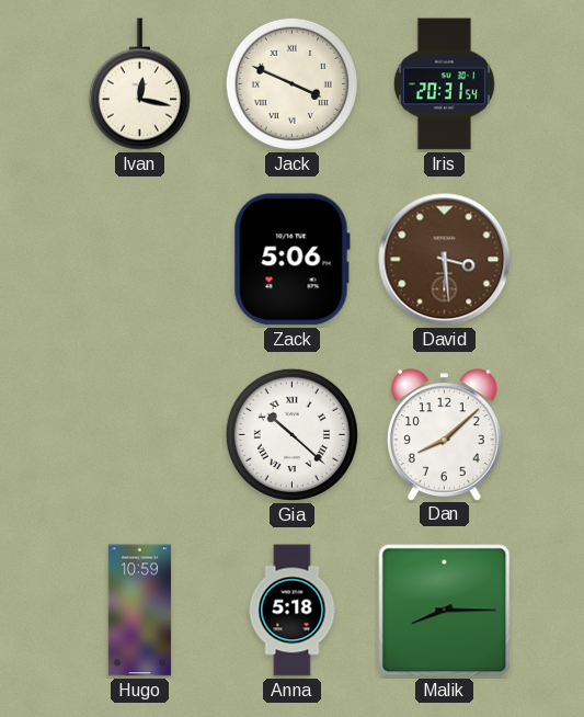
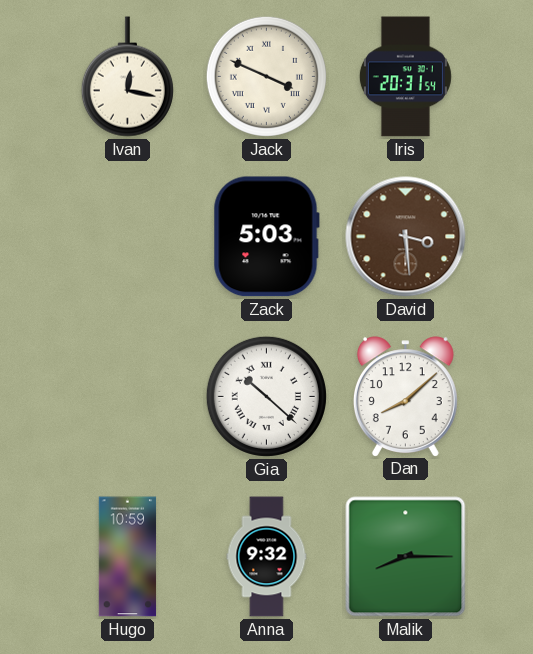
Zack: 5:06 -> 5:03
Anna: 5:18 -> 9:32
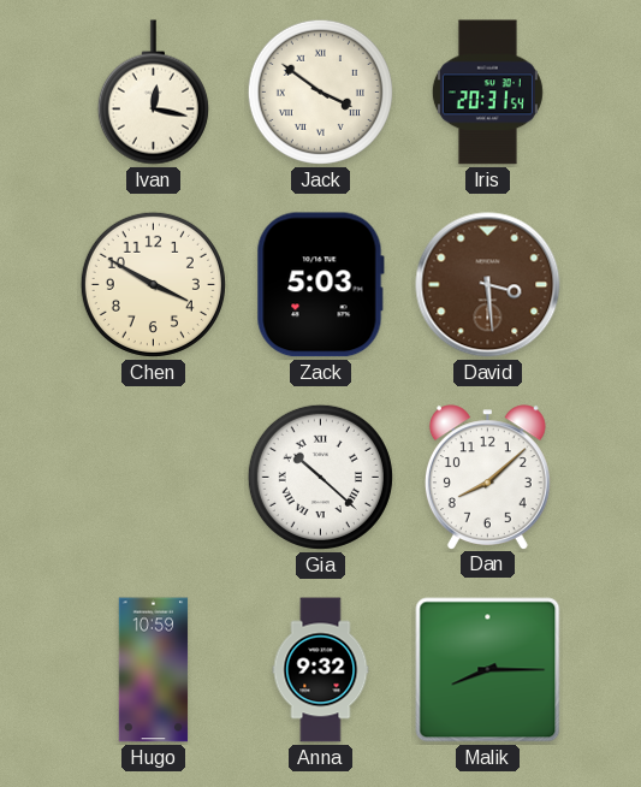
Jack: 3:49 -> 3:51
Chen: none -> 3:50
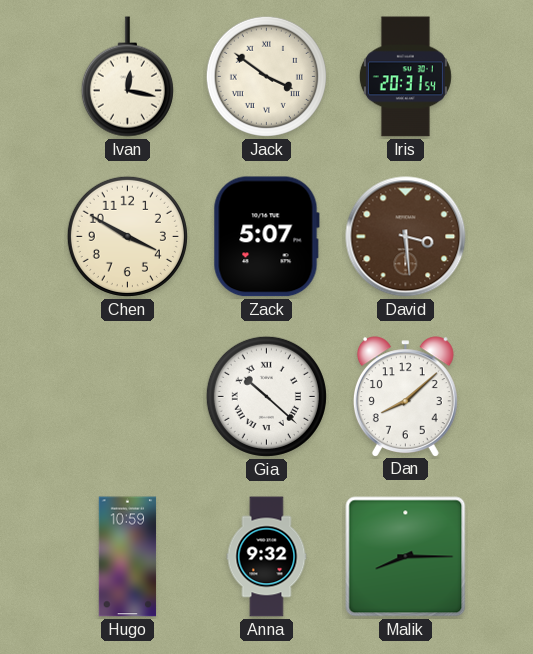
Zack: 5:03 -> 5:07
